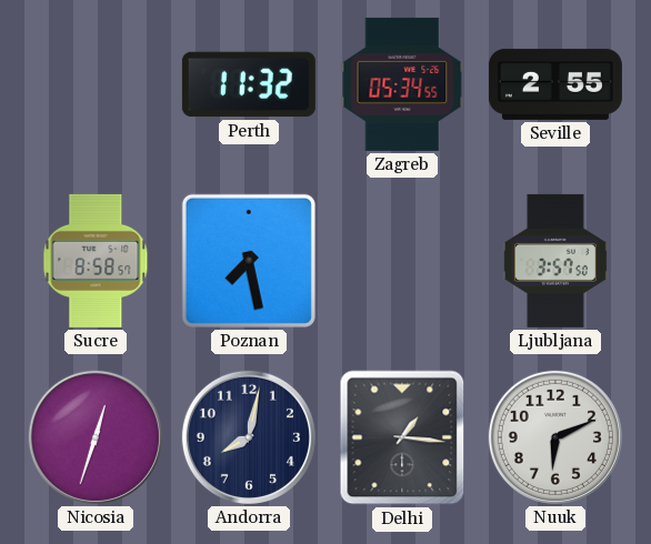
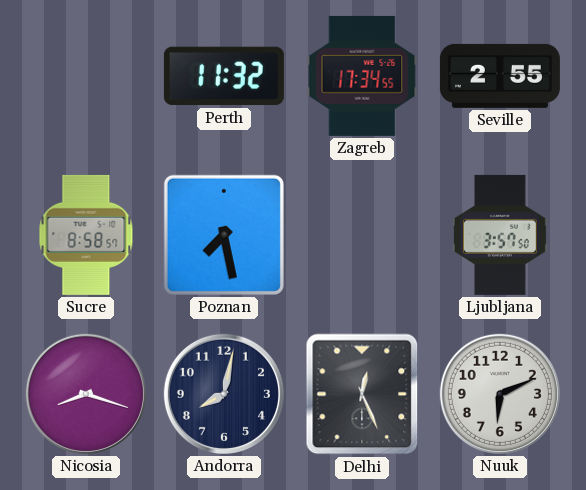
Zagreb: 05:34 -> 17:34
Nicosia: 12:33 -> 8:18
Delhi: 1:16 -> 12:26
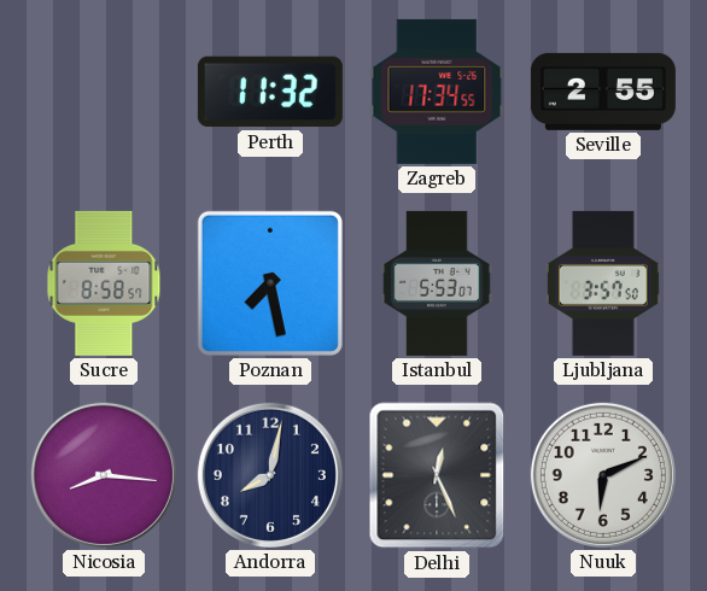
Istanbul: none -> 5:53
Nicosia: 8:18 -> 8:16
